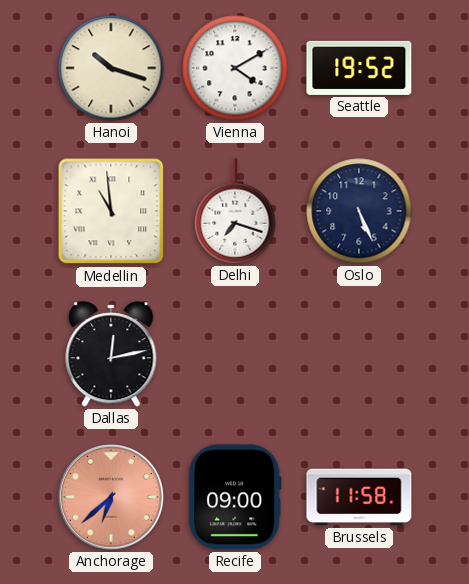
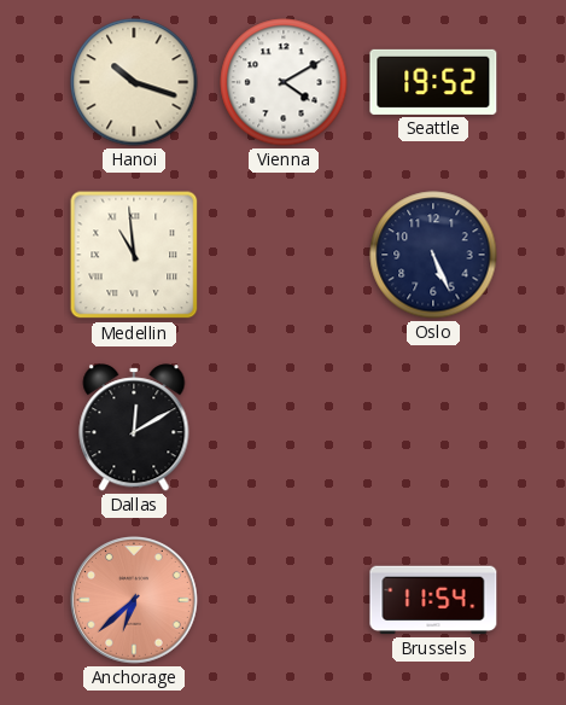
Delhi: 7:18 -> none
Dallas: 12:13 -> 12:10
Recife: 09:00 -> none
Brussels: 11:58 -> 11:54
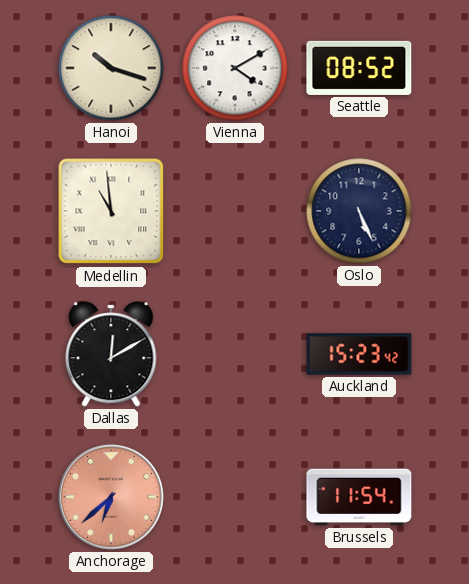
Seattle: 19:52 -> 08:52
Auckland: none -> 15:23
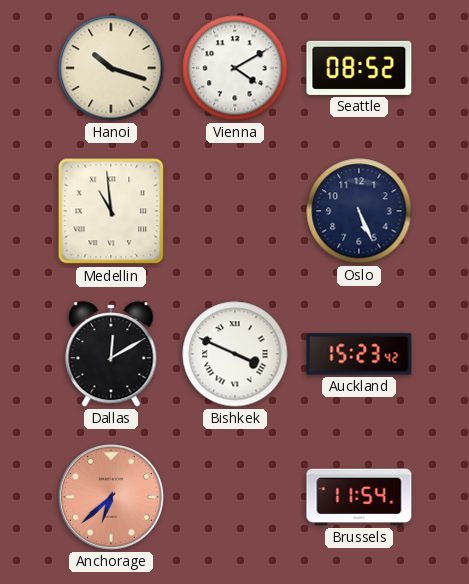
Bishkek: none -> 3:49
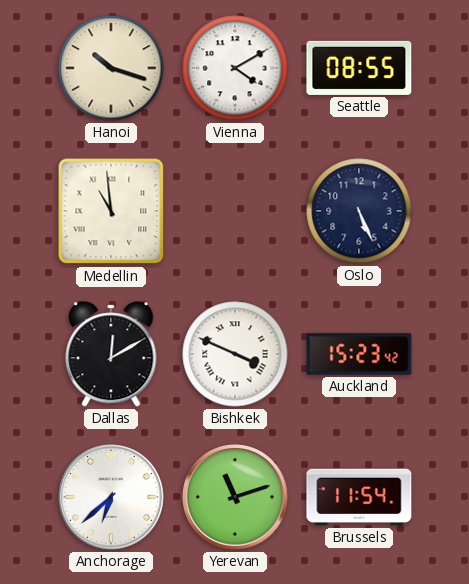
Seattle: 08:52 -> 08:55
Anchorage dial: salmon -> white
Yerevan: none -> 11:12
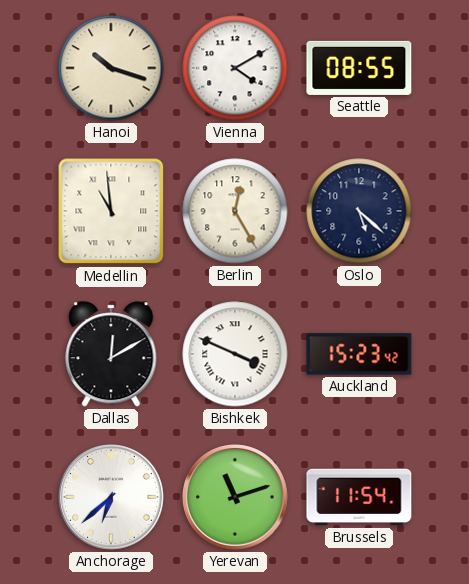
Berlin: none -> 12:25
Oslo: 5:26 -> 5:22
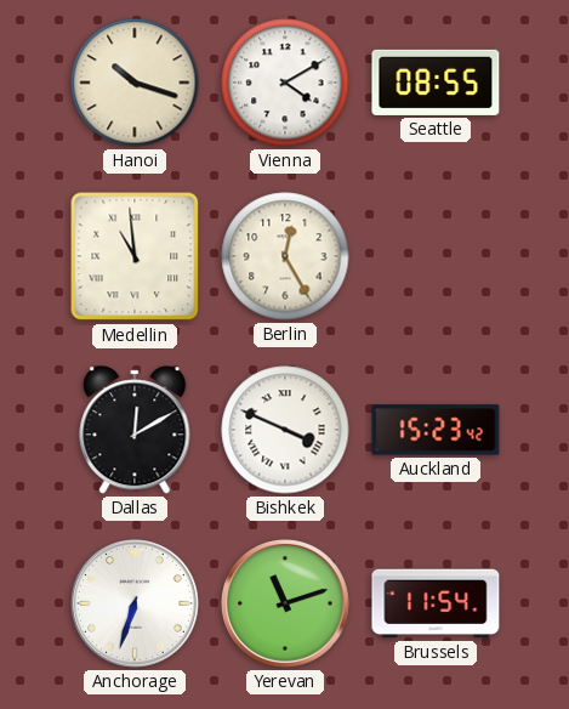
Oslo: 5:22 -> none
Anchorage: 6:38 -> 6:33
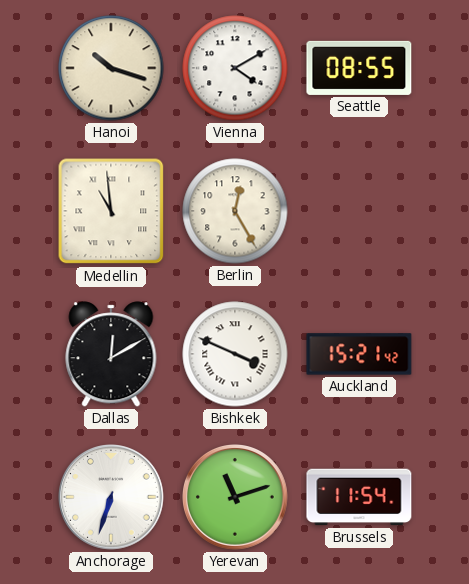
Auckland: 15:23 -> 15:21
